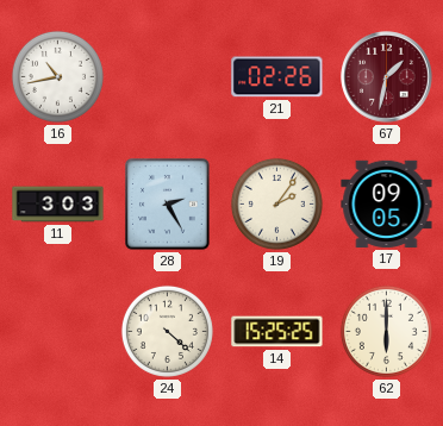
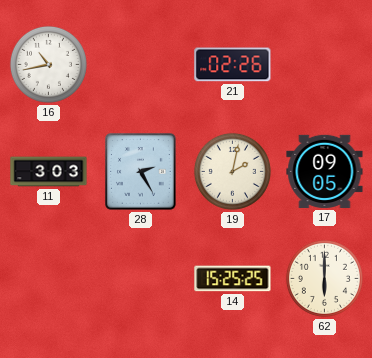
67: 1:32 -> none
19: 2:06 -> 2:02
24: 4:22 -> none
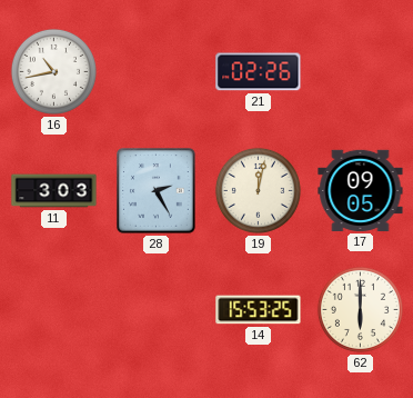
19: 2:02 -> 12:02
14: 15:25 -> 15:53
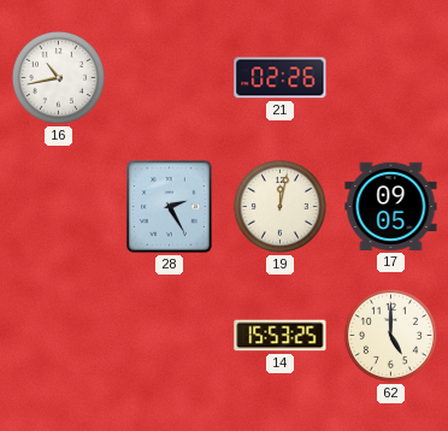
11: 3:03 -> none
62: 6:00 -> 5:00
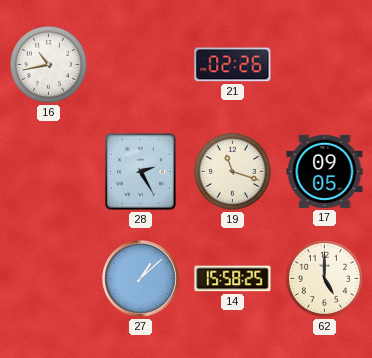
19: 12:02 -> 11:18
27: none -> 1:08
14: 15:53 -> 15:58
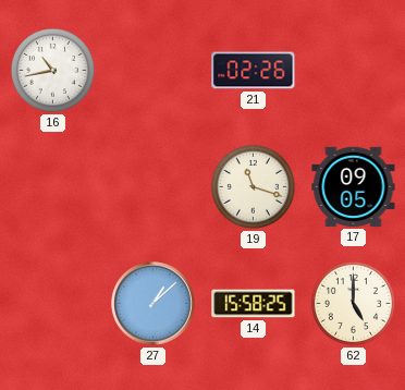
28: 2:25 -> none
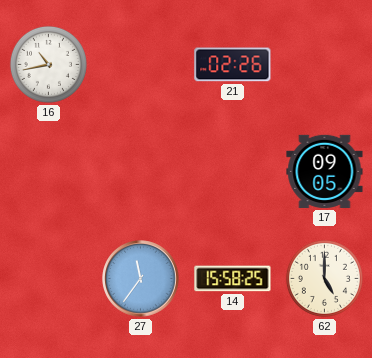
19: 11:18 -> none
27: 1:08 -> 11:36
